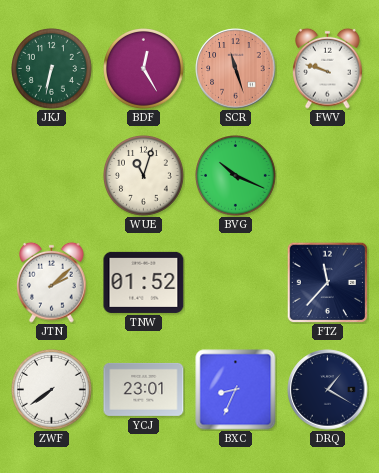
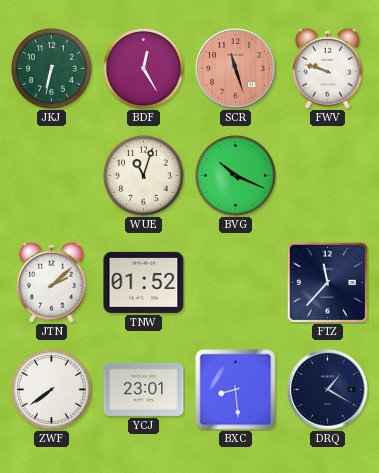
BXC: 8:34 -> 8:29
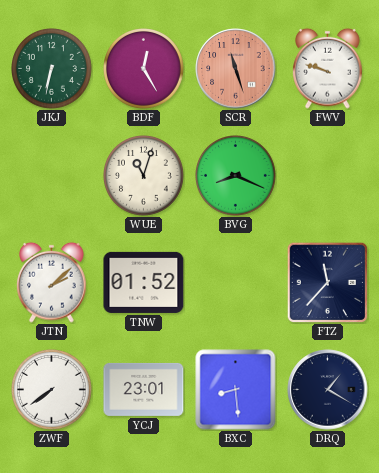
BVG: 10:19 -> 8:19
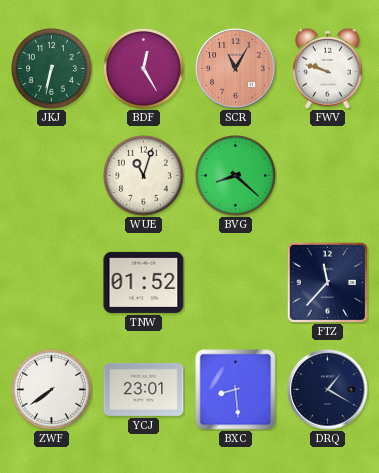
SCR: 11:27 -> 11:05
BVG: 8:19 -> 8:22
JTN: 2:08 -> none
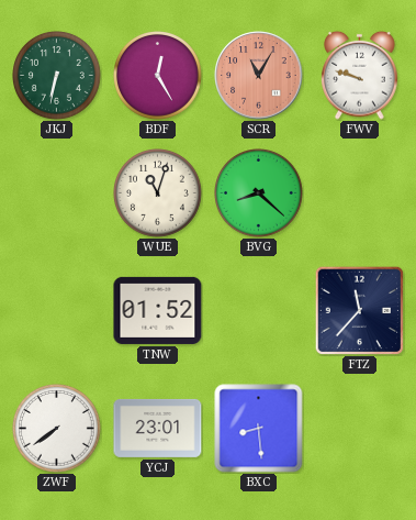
DRQ: 1:20 -> none
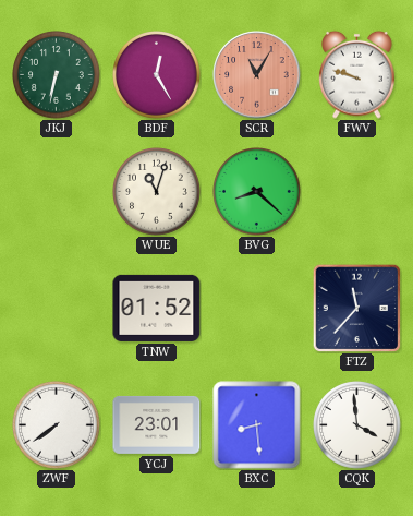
CQK: none -> 3:59
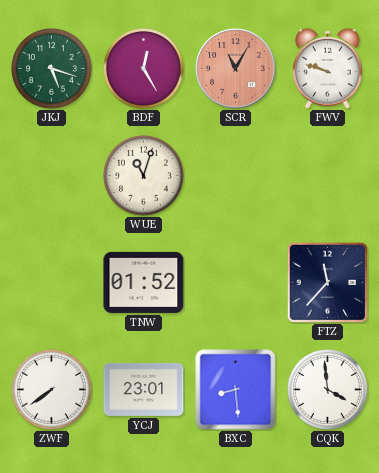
JKJ: 6:32 -> 5:18
BVG: 8:22 -> none
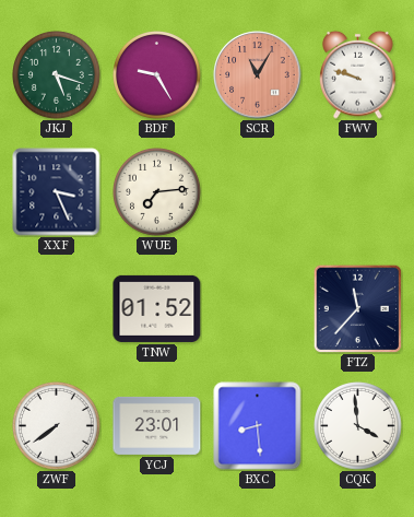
BDF: 12:25 -> 9:25
XXF: none -> 3:26
WUE: 11:03 -> 7:14
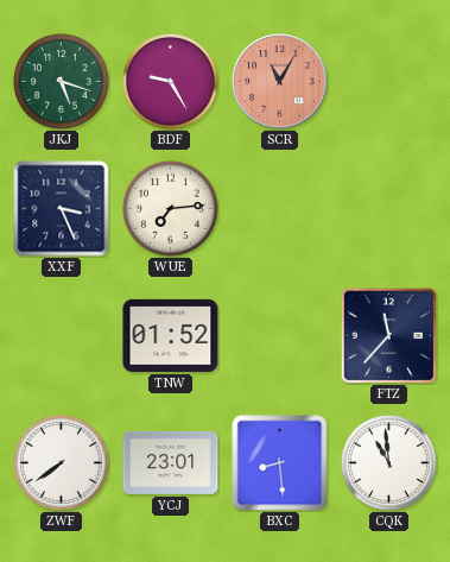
FWV: 9:48 -> none
CQK: 3:59 -> 10:59
